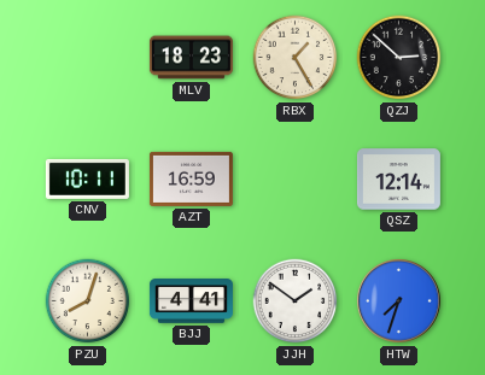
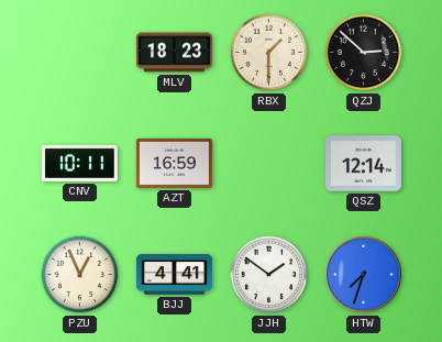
RBX: 1:25 -> 1:30
PZU: 8:03 -> 12:56
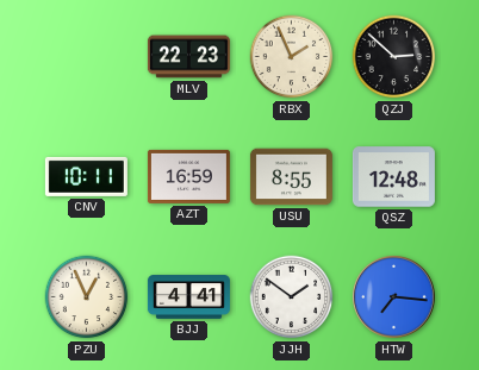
MLV: 18:23 -> 22:23
RBX: 1:30 -> 1:56
USU: none -> 8:55
QSZ: 12:14 -> 12:48
HTW: 7:33 -> 7:16
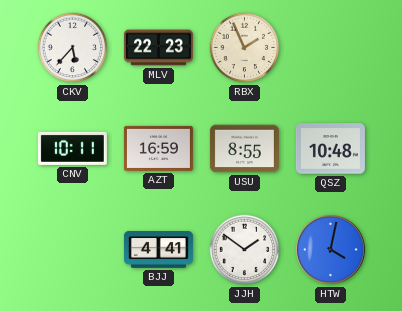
CKV: none -> 5:37
QZJ: 2:52 -> none
QSZ: 12:48 -> 10:48
PZU: 12:56 -> none
HTW: 7:16 -> 4:02
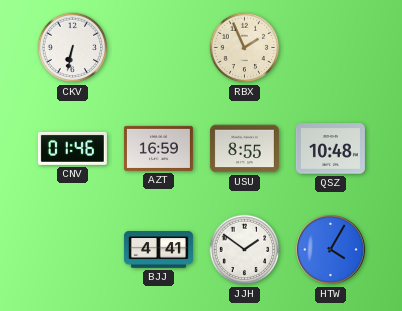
CKV: 5:37 -> 6:32
MLV: 22:23 -> none
CNV: 10:11 -> 01:46
HTW: 4:02 -> 4:05
